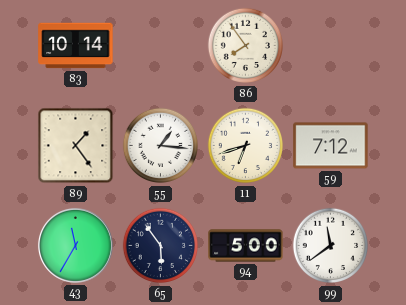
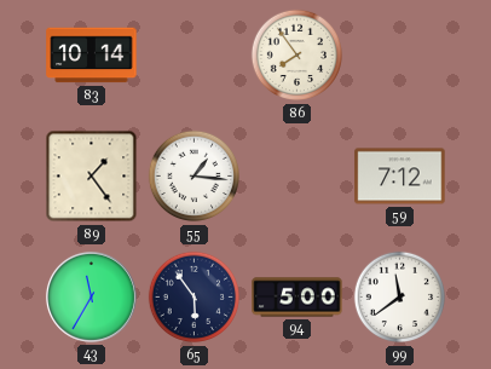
11: 6:42 -> none
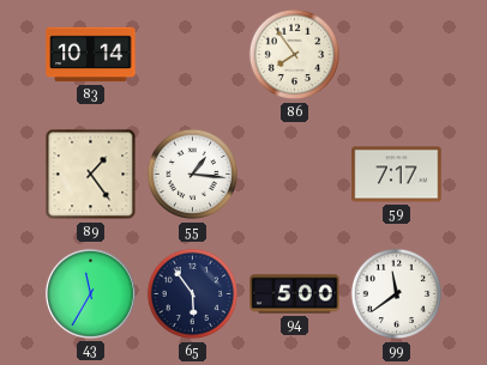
59: 7:12 -> 7:17
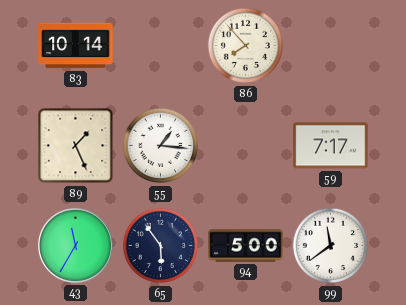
86: 7:54 -> 7:53
89: 1:24 -> 1:26
